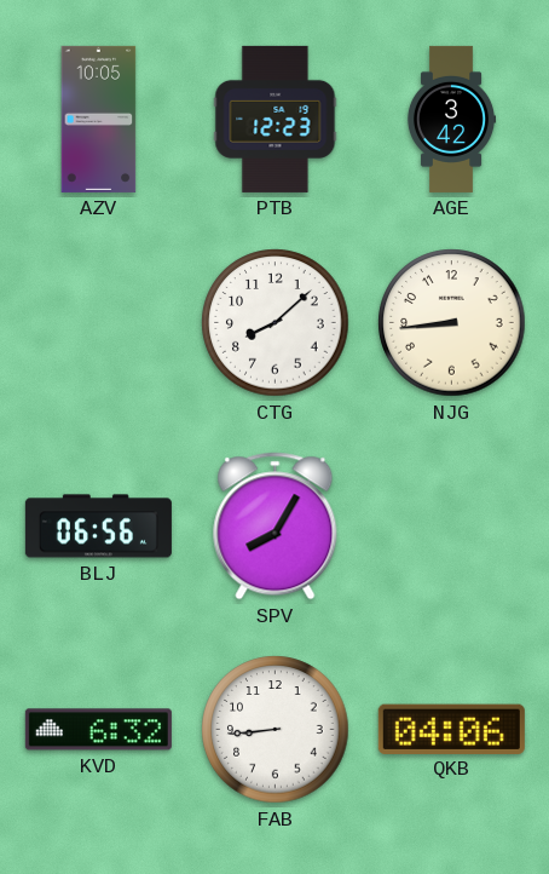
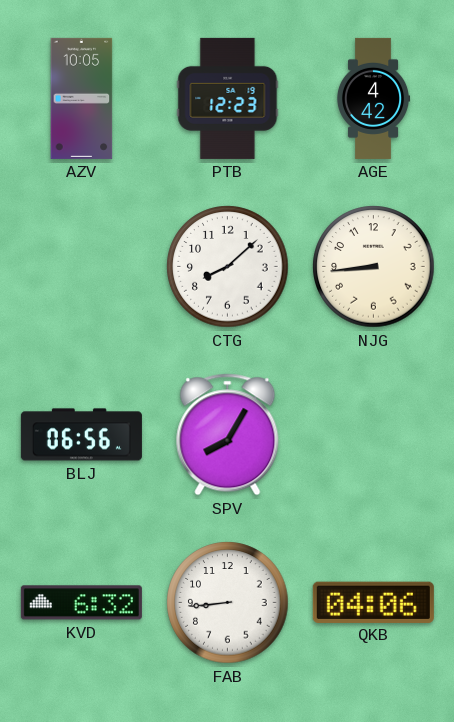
AGE: 3:42 -> 4:42
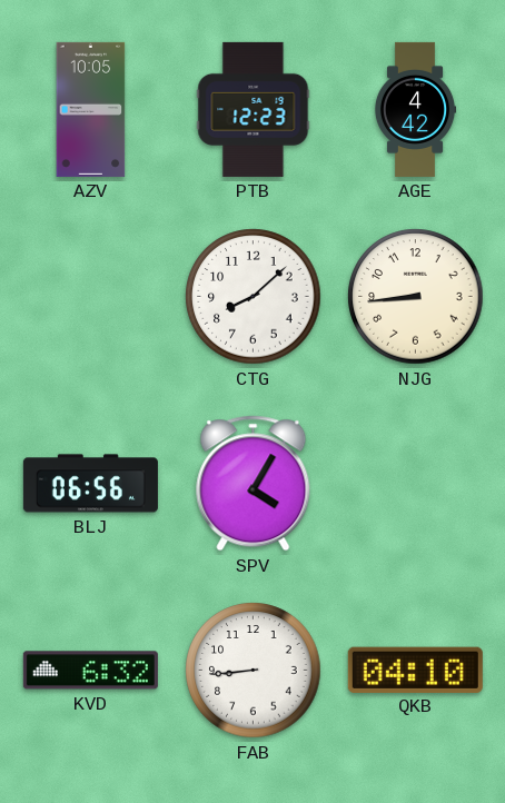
SPV: 8:05 -> 4:05
QKB: 04:06 -> 04:10
